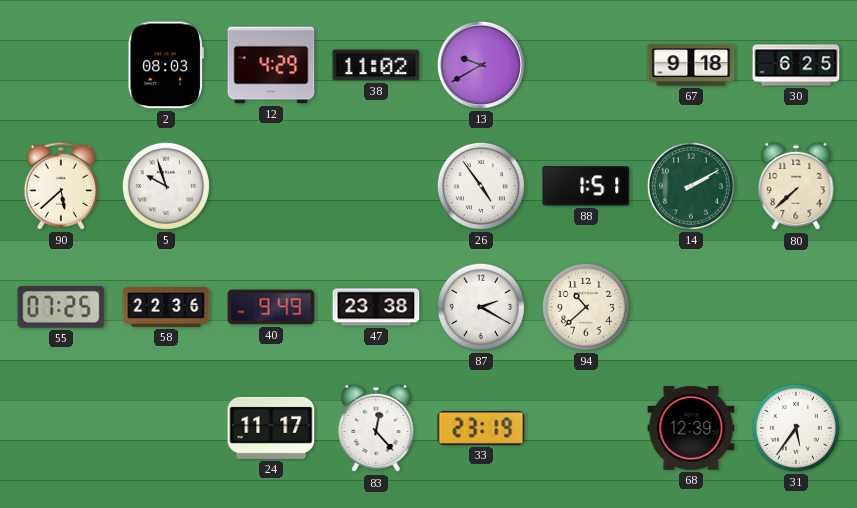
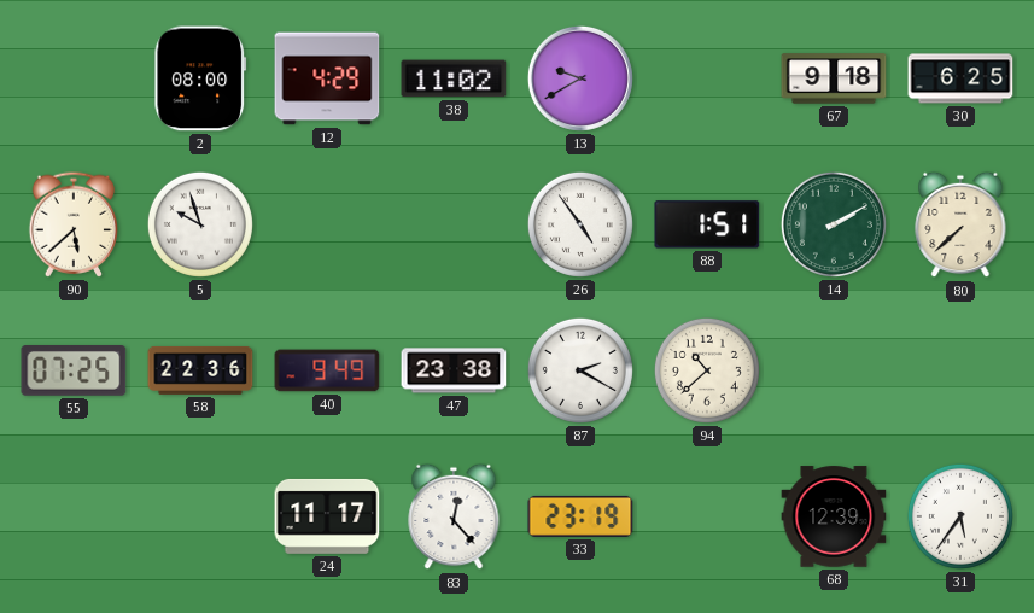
2: 08:03 -> 08:00
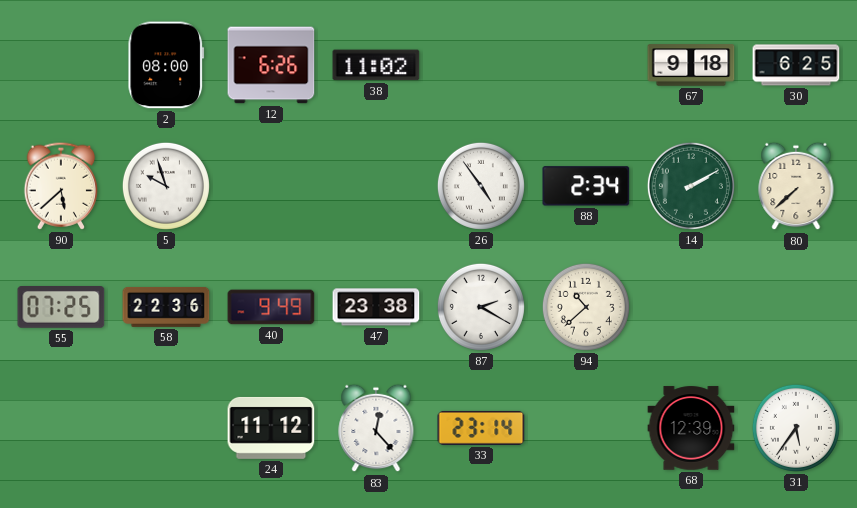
12: 4:29 -> 6:26
13: 9:40 -> none
88: 1:51 -> 2:34
24: 11:17 -> 11:12
33: 23:19 -> 23:14
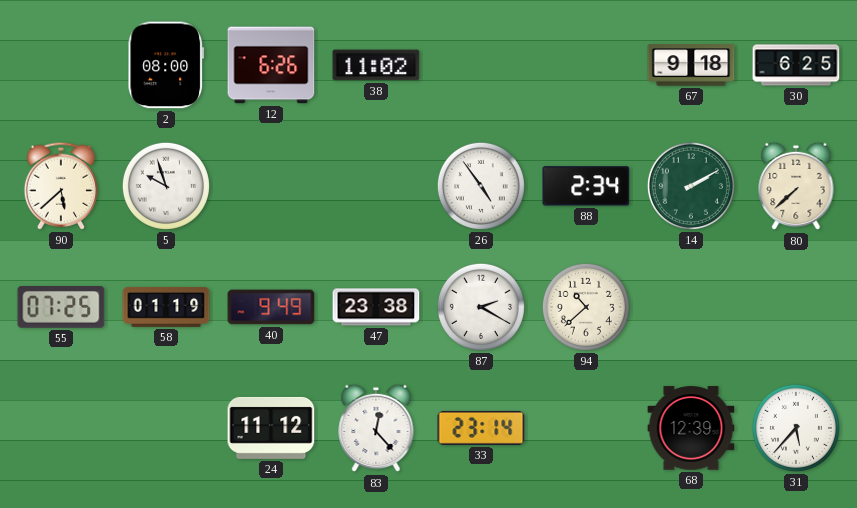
58: 22:36 -> 01:19
31: 5:36 -> 5:37
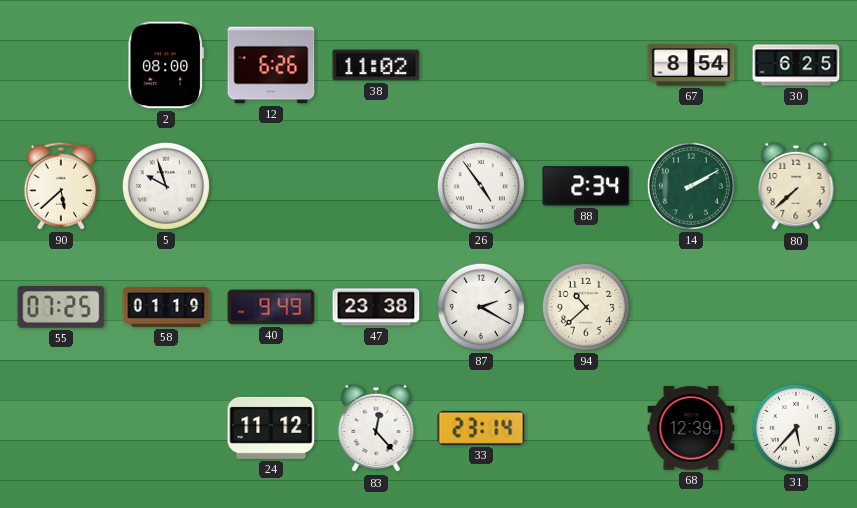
67: 9:18 -> 8:54
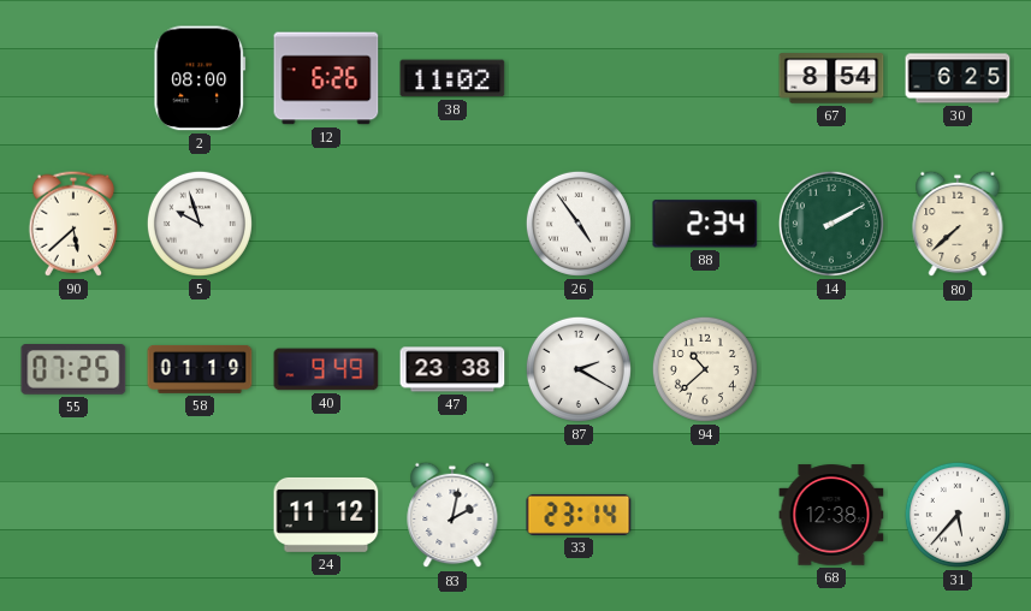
83: 12:23 -> 2:02
68: 12:39 -> 12:38
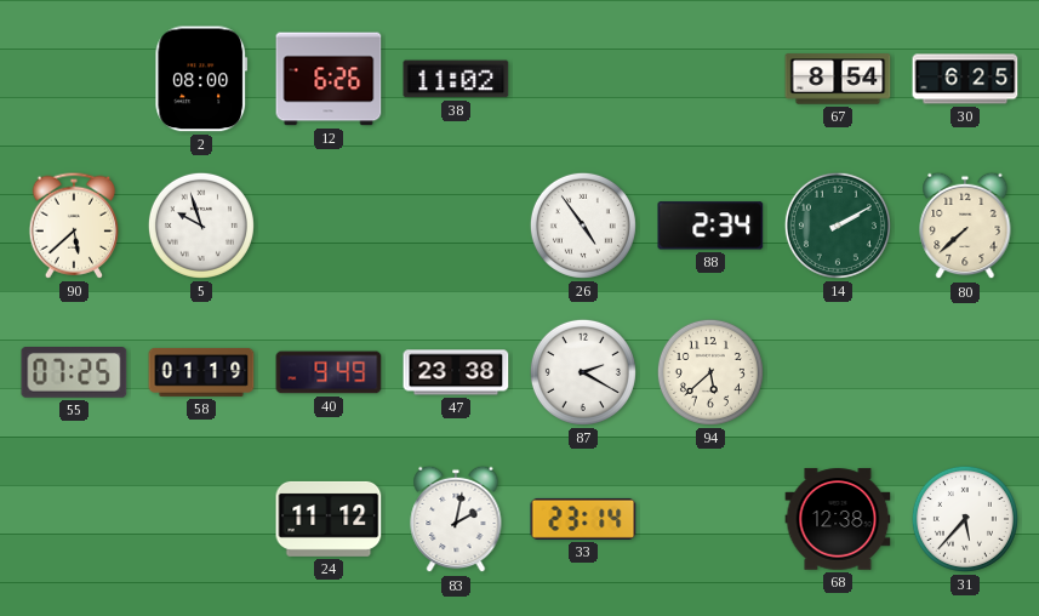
94: 10:38 -> 5:38
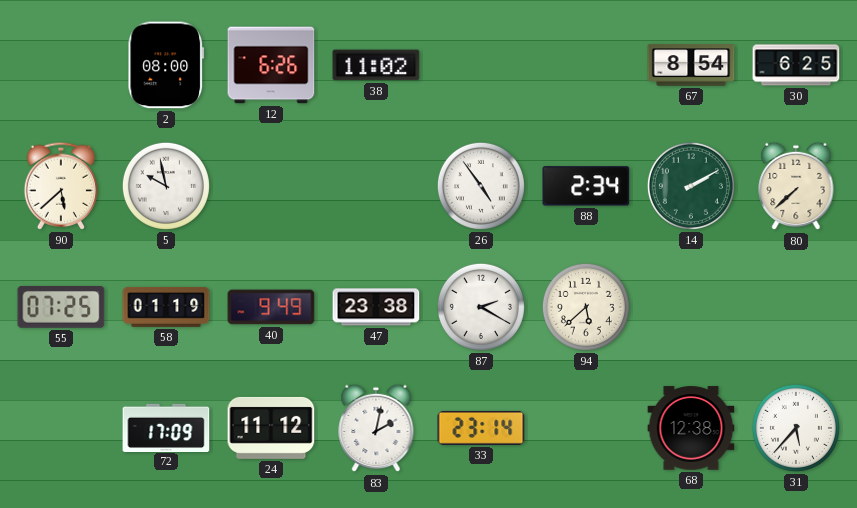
5: 9:57 -> 9:58
72: none -> 17:09
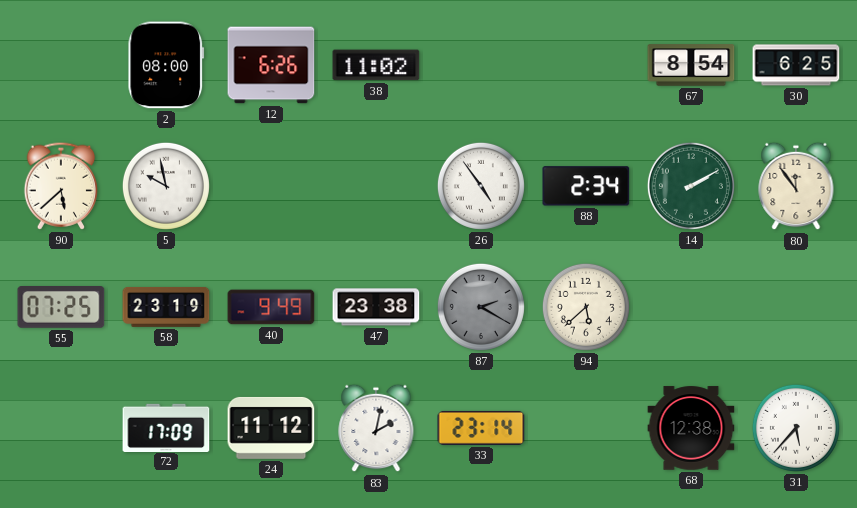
80: 7:38 -> 11:54
58: 01:19 -> 23:19
87 dial: white -> grey
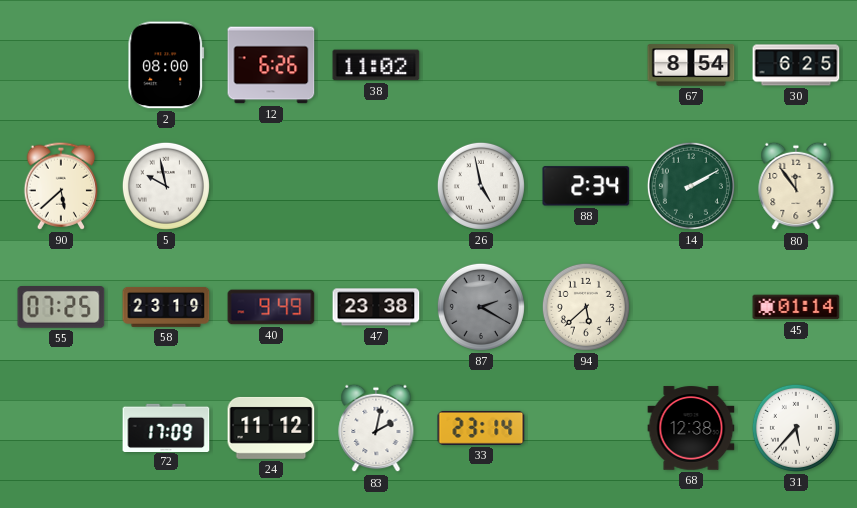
26: 4:54 -> 4:58
45: none -> 01:14
